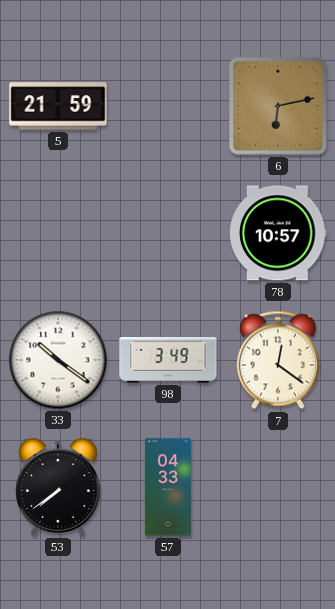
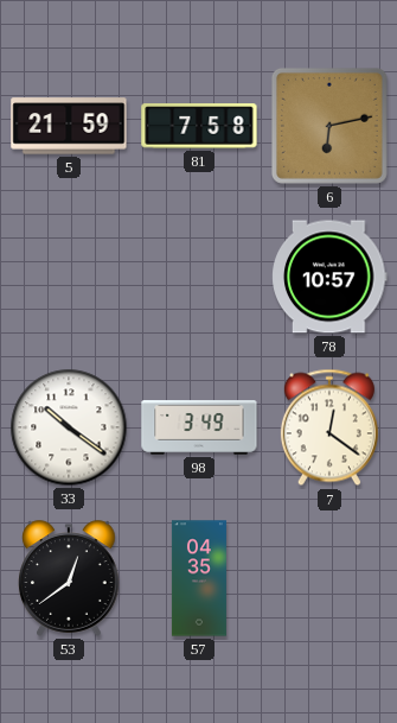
81: none -> 7:58
53: 7:39 -> 12:39
57: 04:33 -> 04:35
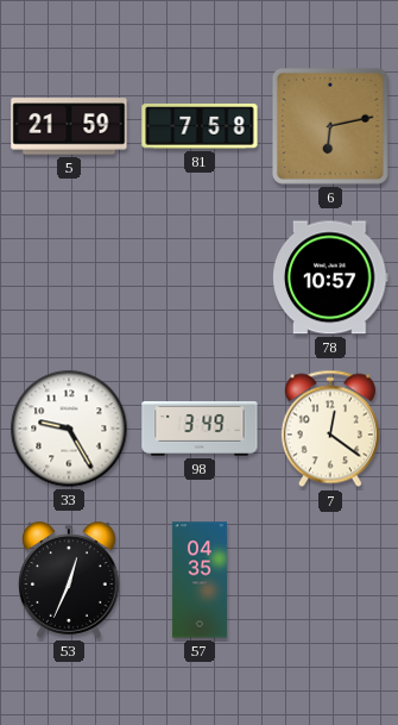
33: 10:21 -> 9:25
53: 12:39 -> 12:34
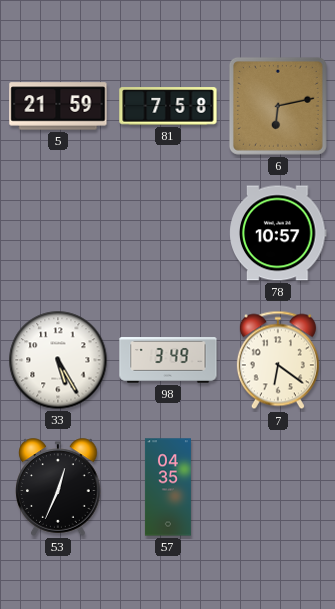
33: 9:25 -> 5:25
7: 12:21 -> 6:21
